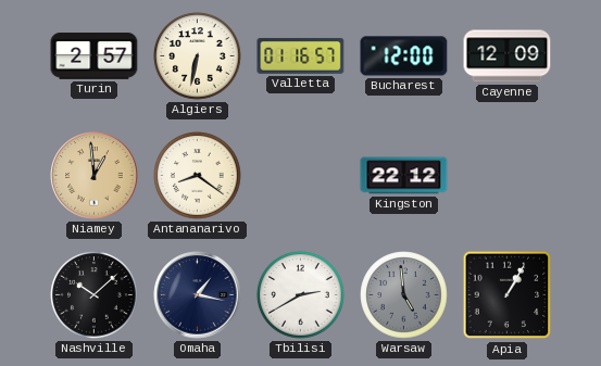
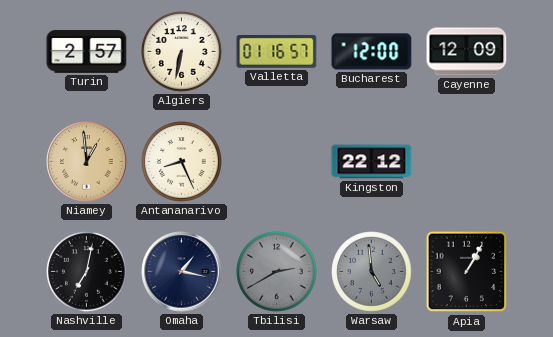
Antananarivo: 8:21 -> 8:26
Nashville: 10:08 -> 7:02
Tbilisi dial: white -> grey
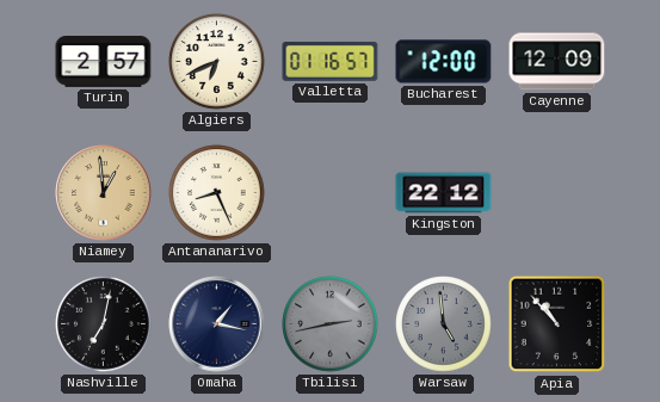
Algiers: 6:32 -> 6:41
Tbilisi: 2:40 -> 2:43
Apia: 1:05 -> 10:53
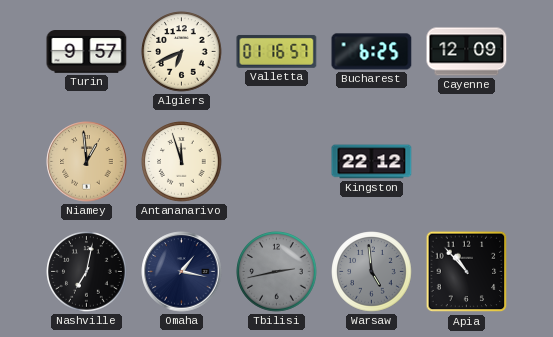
Turin: 2:57 -> 9:57
Bucharest: 12:00 -> 6:25
Antananarivo: 8:26 -> 11:57
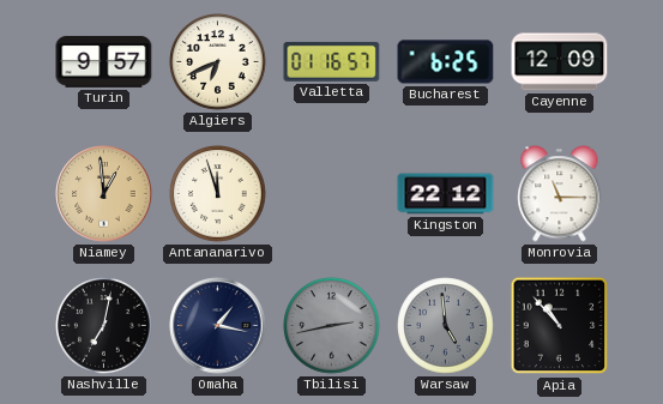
Monrovia: none -> 11:15
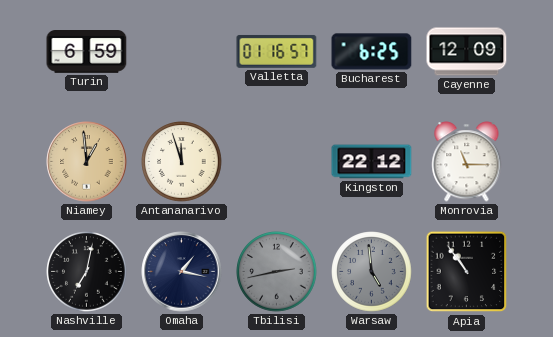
Turin: 9:57 -> 6:59
Algiers: 6:41 -> none
Apia: 10:53 -> 10:54
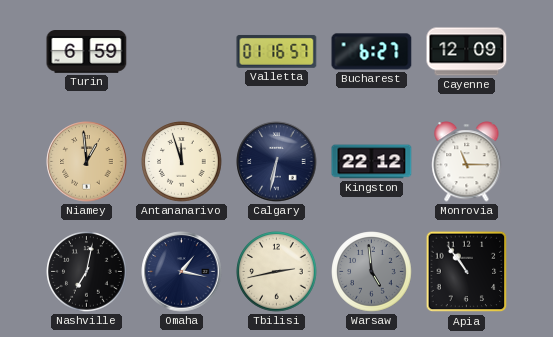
Bucharest: 6:25 -> 6:27
Calgary: none -> 6:32
Tbilisi dial: grey -> cream
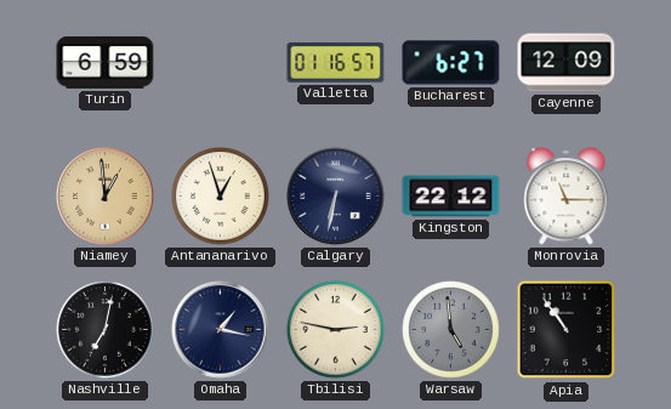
Antananarivo: 11:57 -> 12:57
Tbilisi: 2:43 -> 2:47
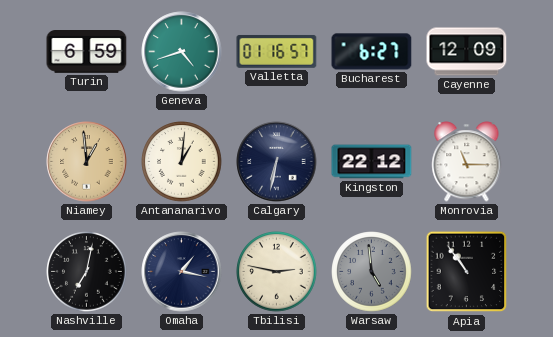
Geneva: none -> 4:42
Antananarivo: 12:57 -> 1:01
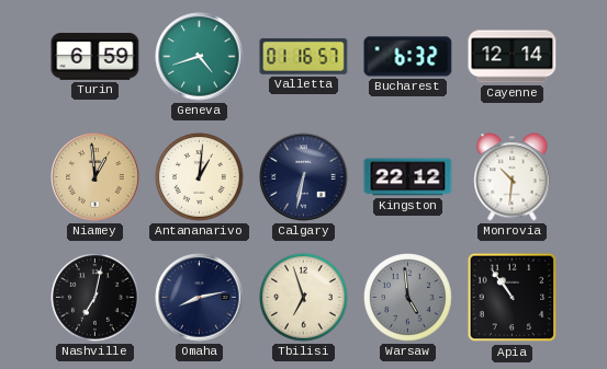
Bucharest: 6:27 -> 6:32
Cayenne: 12:09 -> 12:14
Monrovia: 11:15 -> 10:31
Omaha: 1:17 -> 8:13
Tbilisi: 2:47 -> 6:57
